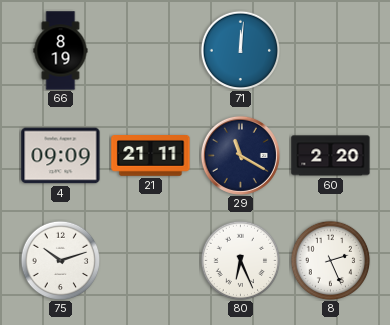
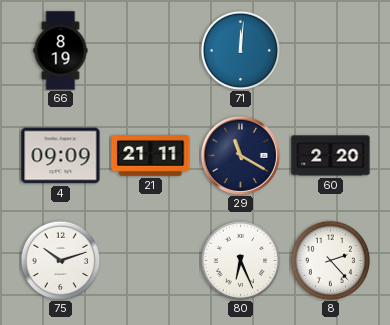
8: 2:26 -> 2:23
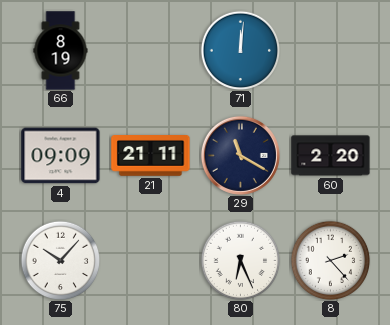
75: 10:12 -> 10:07
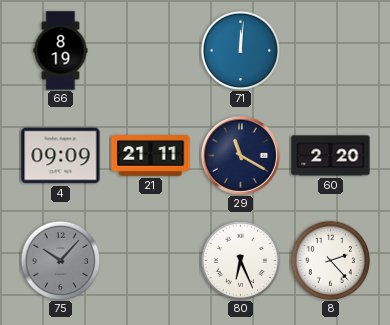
75 dial: white -> grey
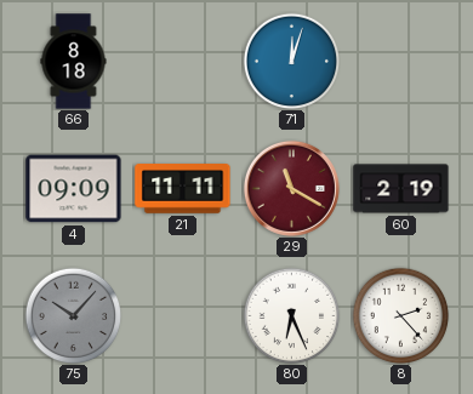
66: 8:19 -> 8:18
71: 12:01 -> 12:03
21: 21:11 -> 11:11
29 dial: navy -> burgundy
60: 2:20 -> 2:19
